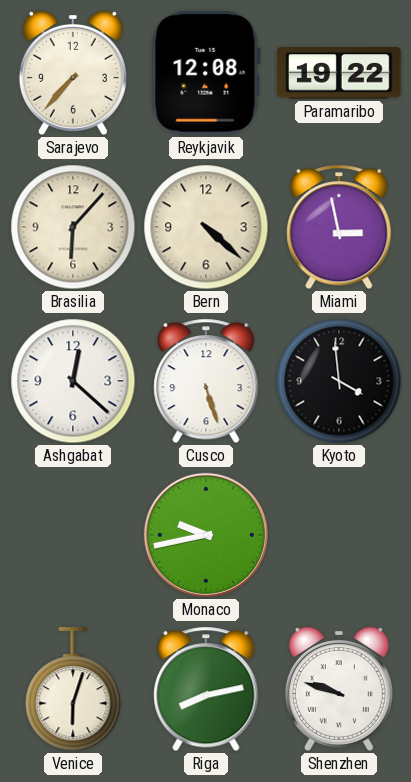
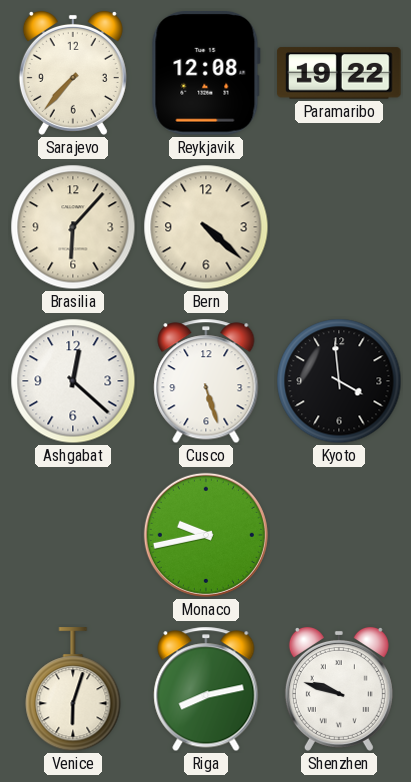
Miami: 2:58 -> none
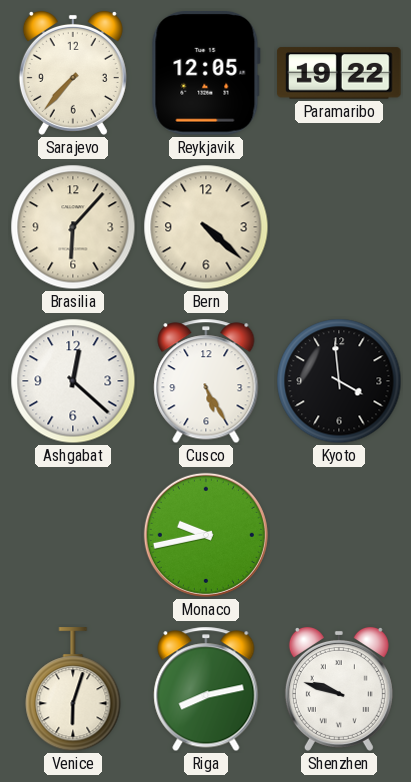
Reykjavik: 12:08 -> 12:05
Cusco: 5:27 -> 5:25
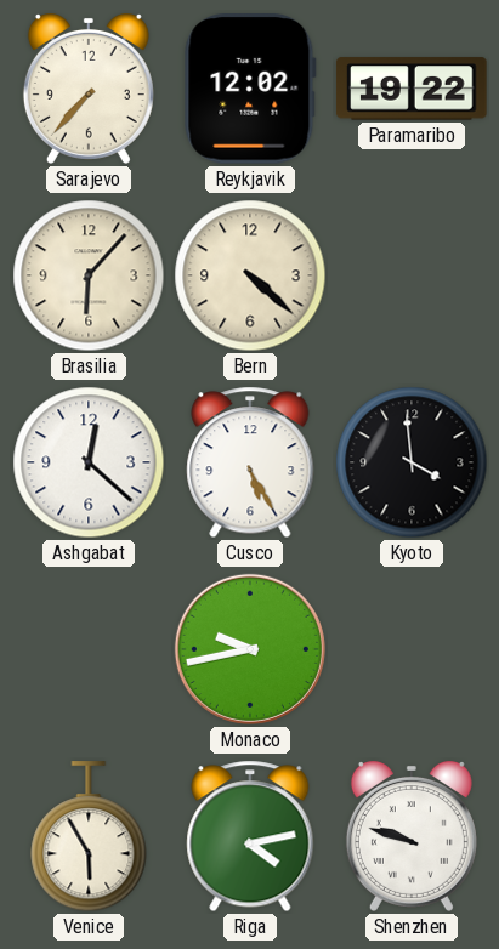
Reykjavik: 12:05 -> 12:02
Venice: 6:03 -> 5:55
Riga: 8:13 -> 4:13
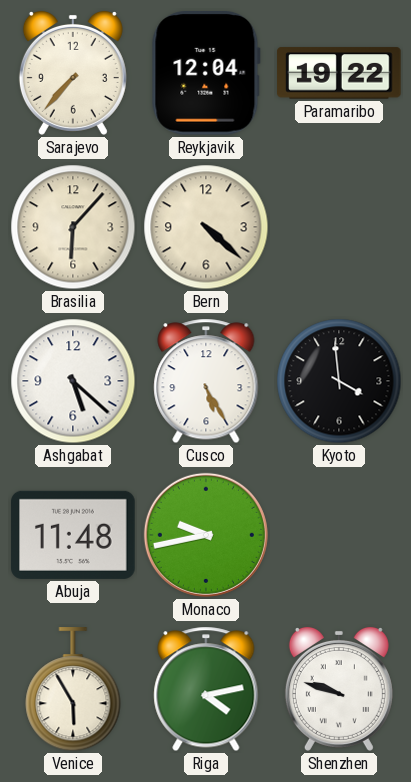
Reykjavik: 12:02 -> 12:04
Ashgabat: 12:22 -> 5:22
Abuja: none -> 11:48
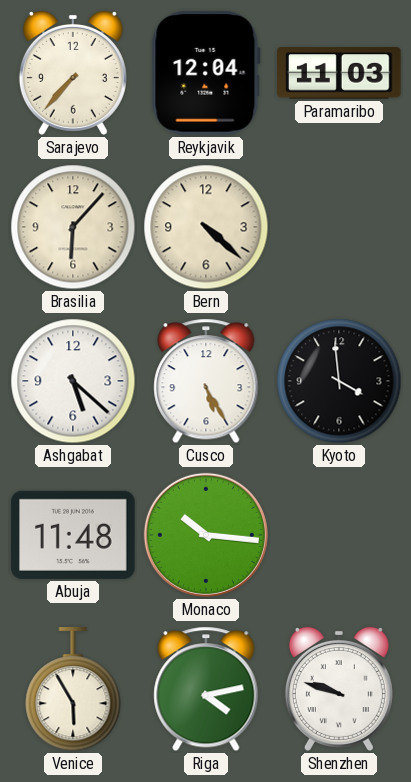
Paramaribo: 19:22 -> 11:03
Monaco: 9:43 -> 10:16
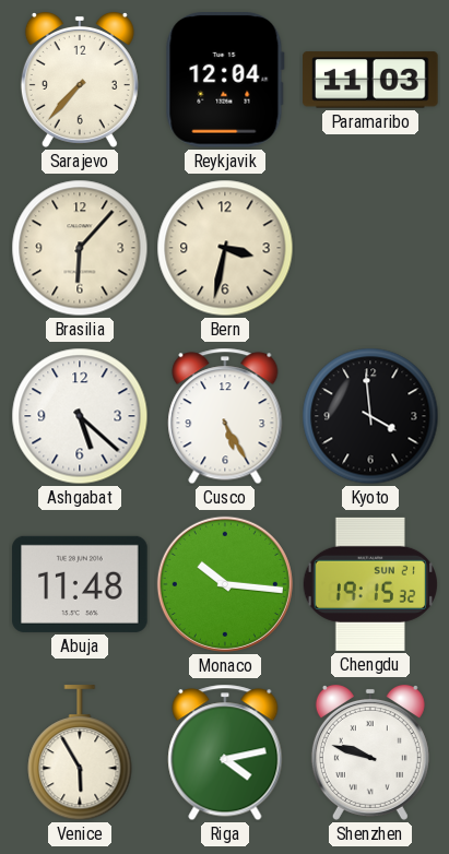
Bern: 4:22 -> 3:32
Chengdu: none -> 19:15
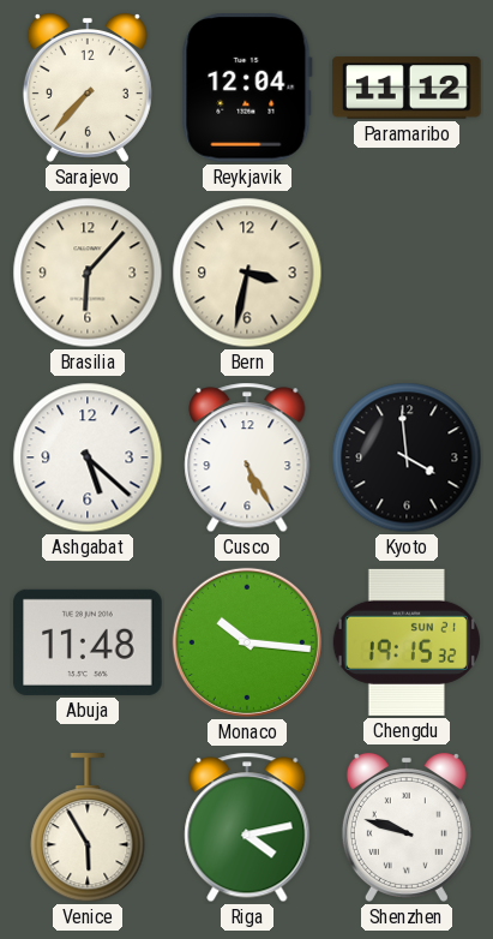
Paramaribo: 11:03 -> 11:12
